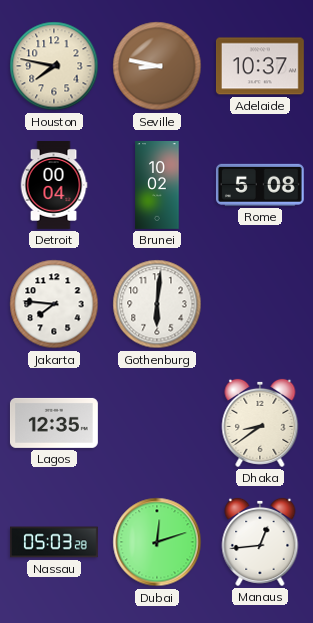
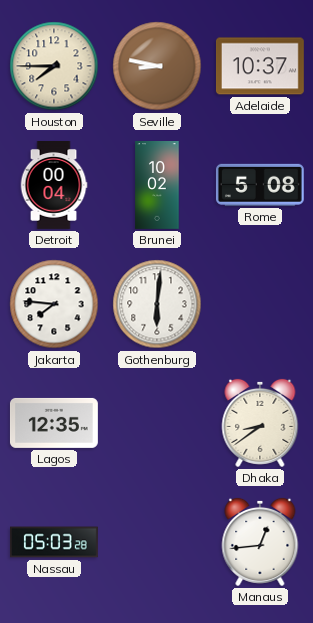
Houston: 7:47 -> 7:45
Dubai: 12:12 -> none
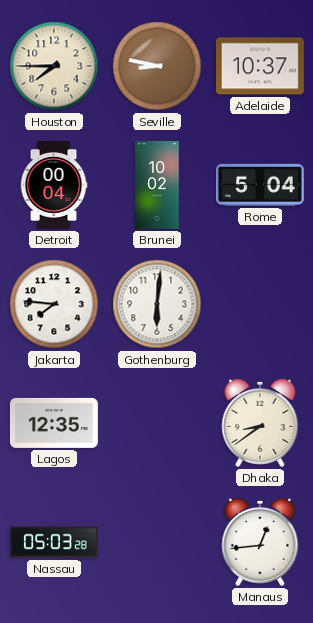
Rome: 5:08 -> 5:04
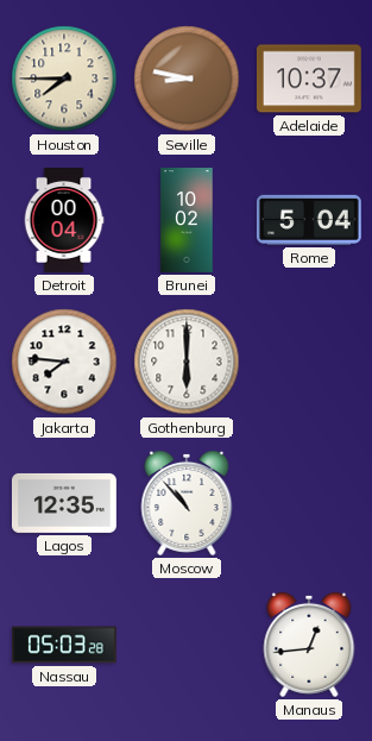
Gothenburg: 6:01 -> 6:00
Moscow: none -> 10:53
Dhaka: 8:39 -> none
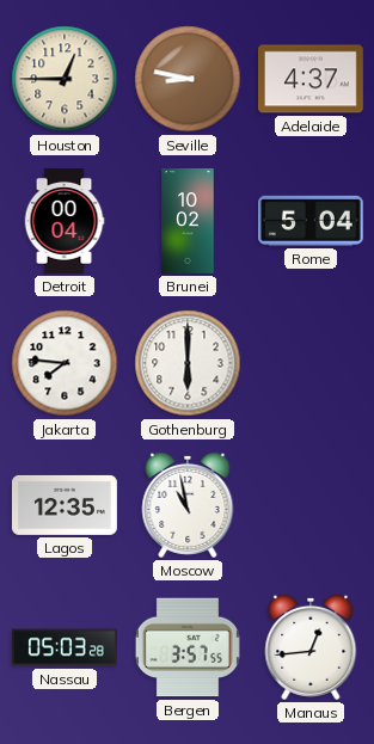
Houston: 7:45 -> 12:45
Adelaide: 10:37 -> 4:37
Moscow: 10:53 -> 10:58
Bergen: none -> 3:57
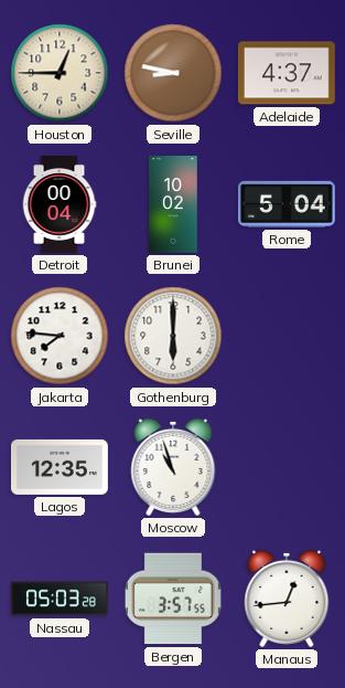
Moscow: 10:58 -> 10:57
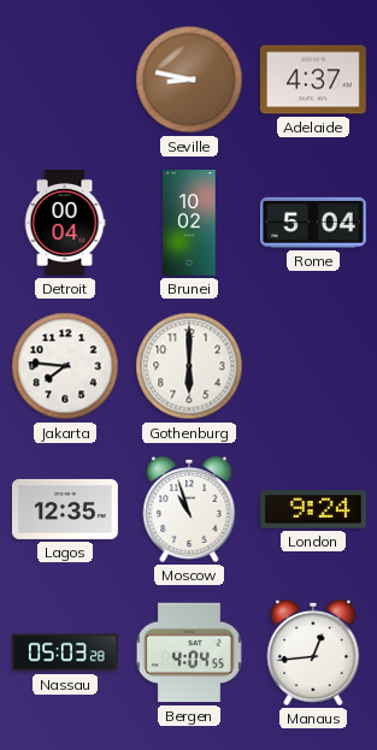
Houston: 12:45 -> none
London: none -> 9:24
Bergen: 3:57 -> 4:04
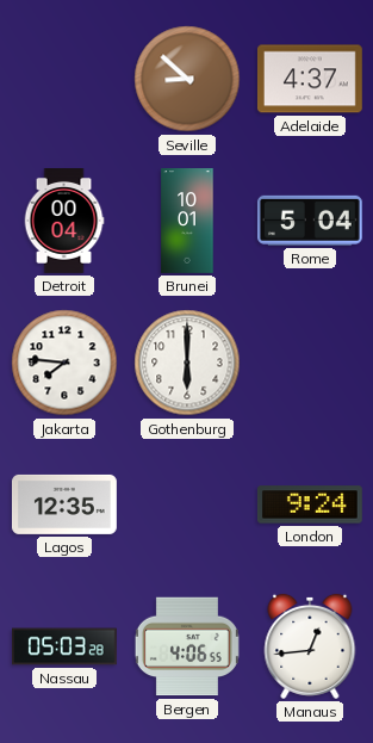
Seville: 8:47 -> 8:52
Brunei: 10:02 -> 10:01
Moscow: 10:57 -> none
Bergen: 4:04 -> 4:06
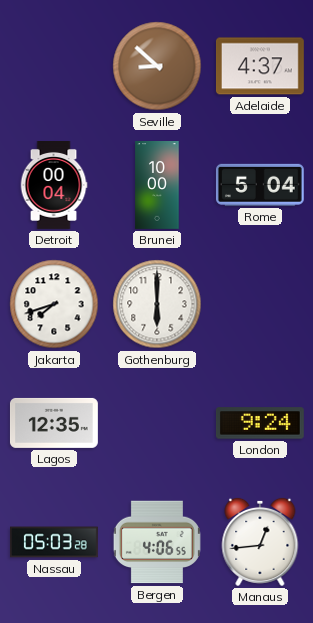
Brunei: 10:01 -> 10:00
Jakarta: 7:46 -> 7:42
